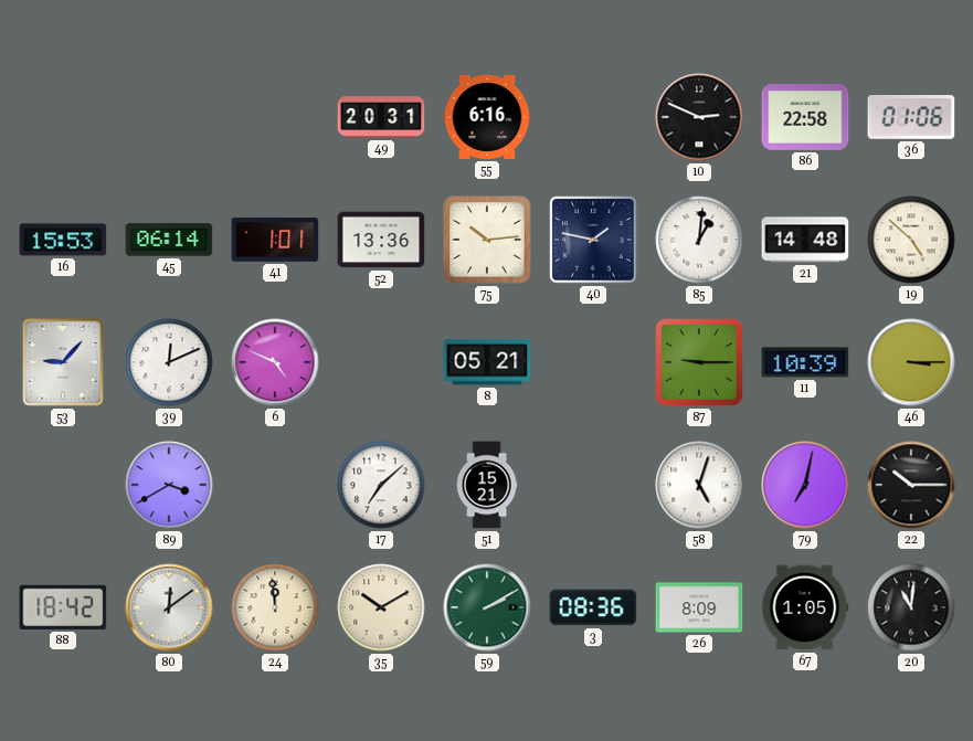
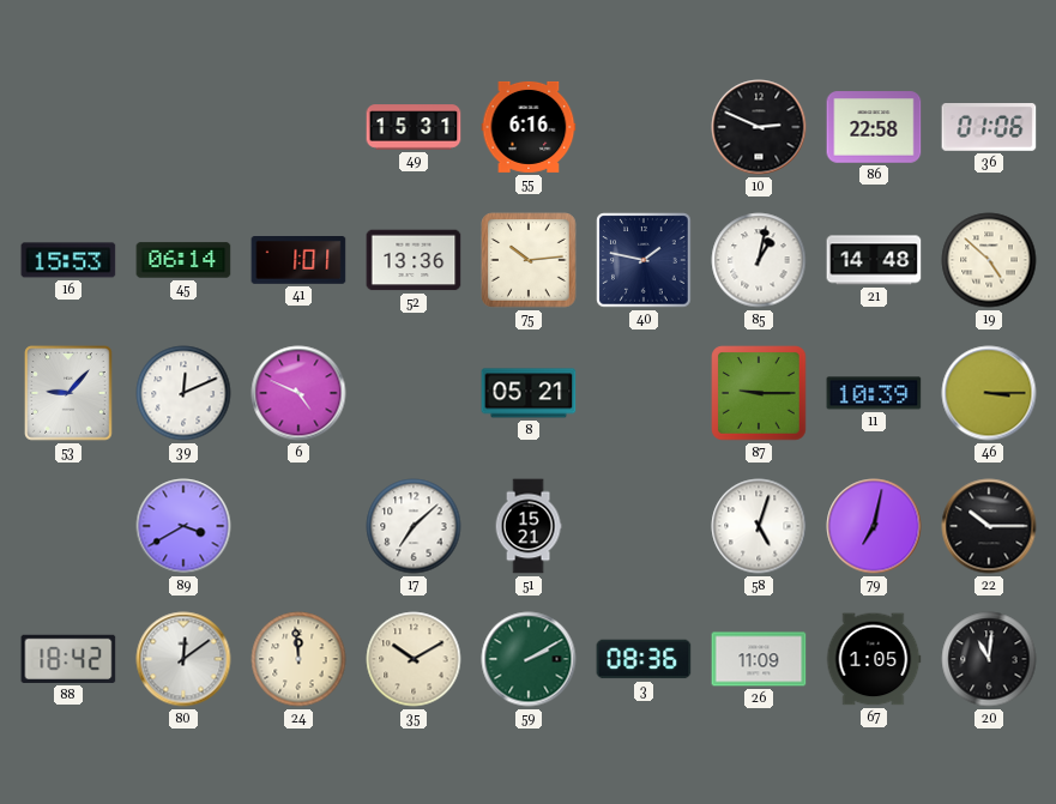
49: 20:31 -> 15:31
85: 1:01 -> 1:02
26: 8:09 -> 11:09
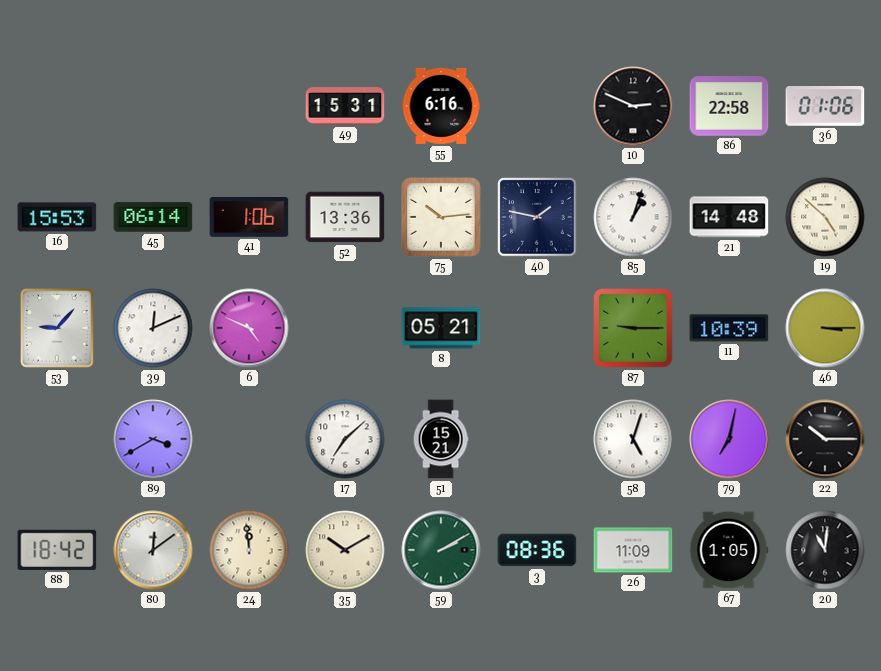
41: 1:01 -> 1:06
85: 1:02 -> 1:03
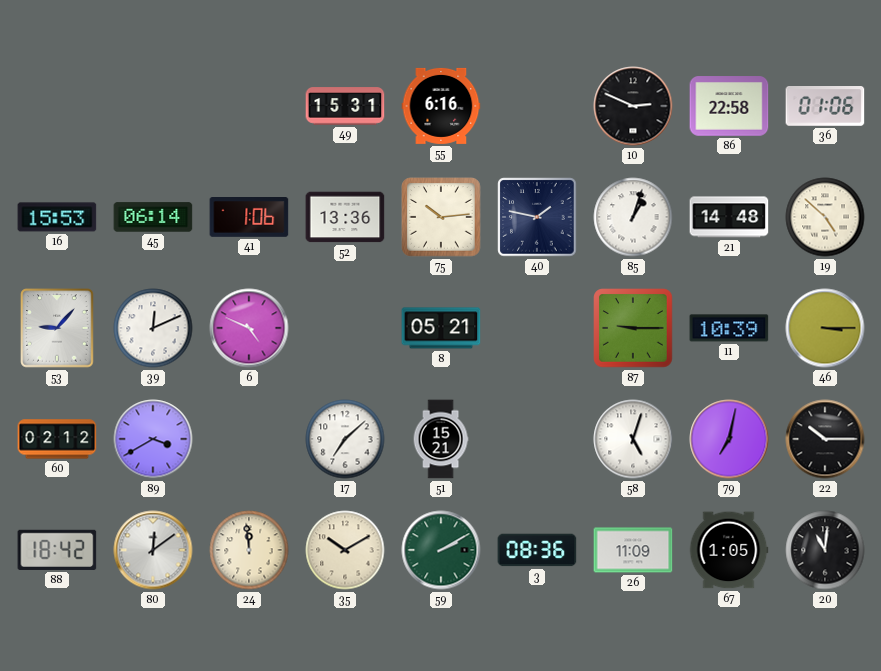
60: none -> 02:12
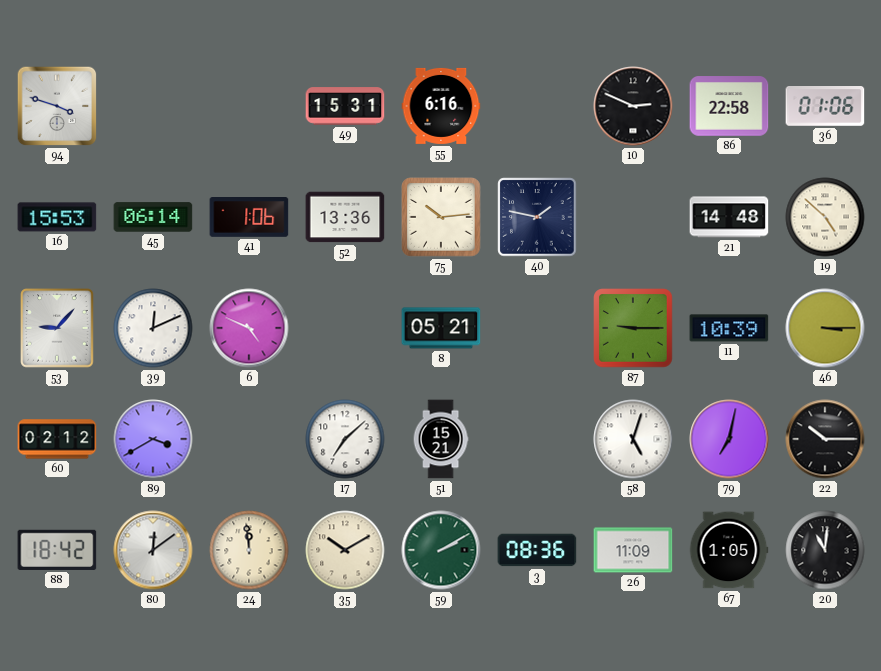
94: none -> 3:48
85: 1:03 -> none
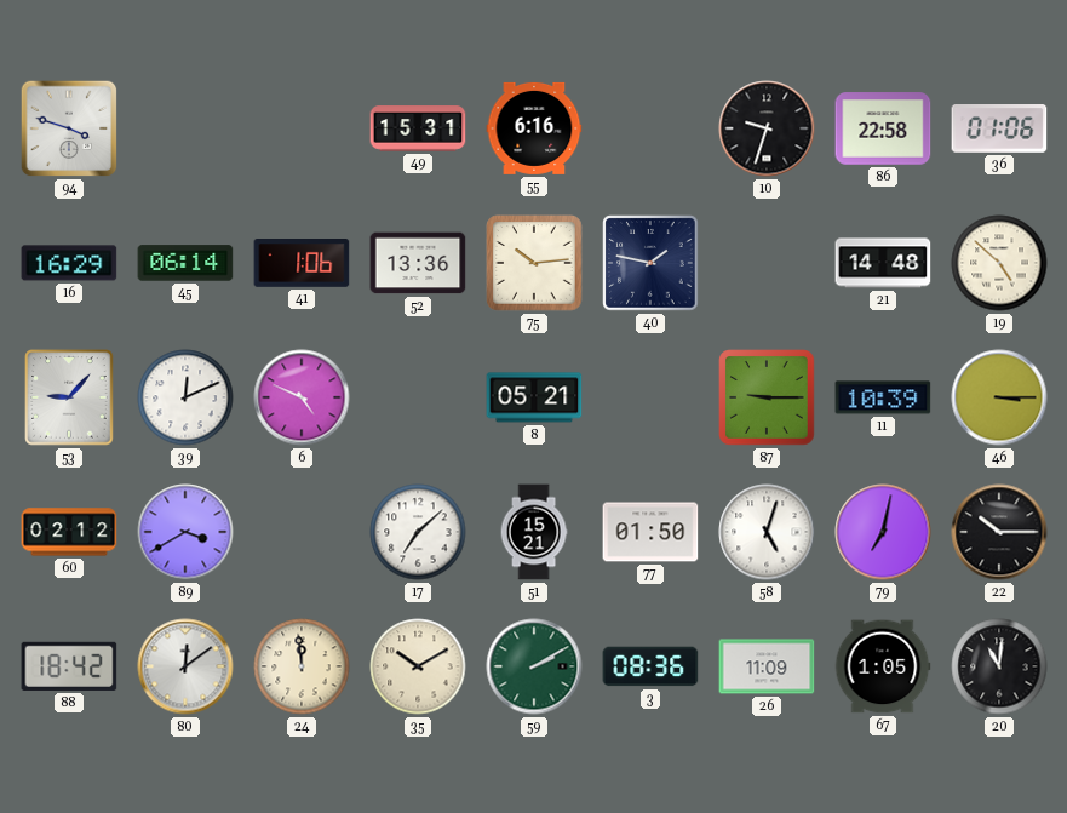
10: 2:49 -> 9:33
16: 15:53 -> 16:29
77: none -> 01:50
